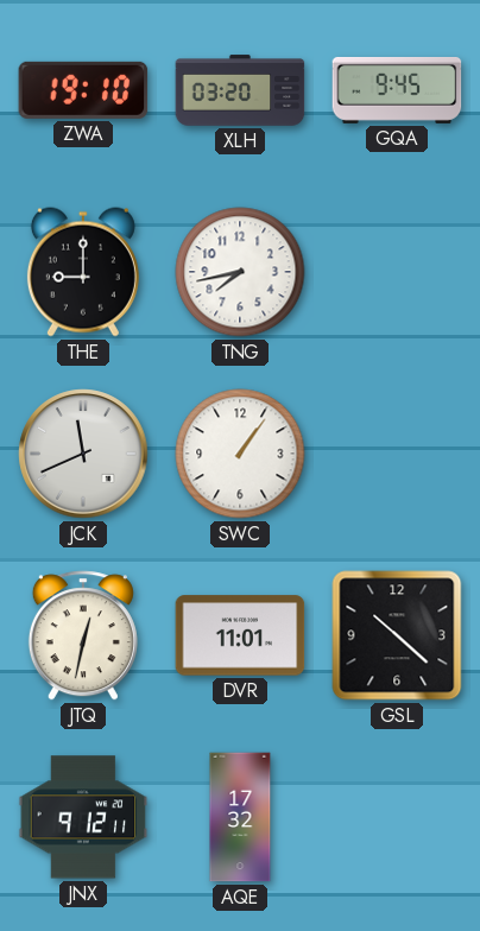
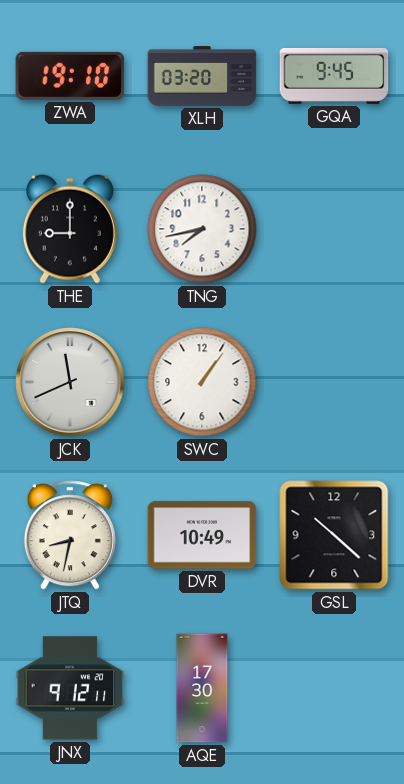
JTQ: 12:32 -> 8:32
DVR: 11:01 -> 10:49
AQE: 17:32 -> 17:30
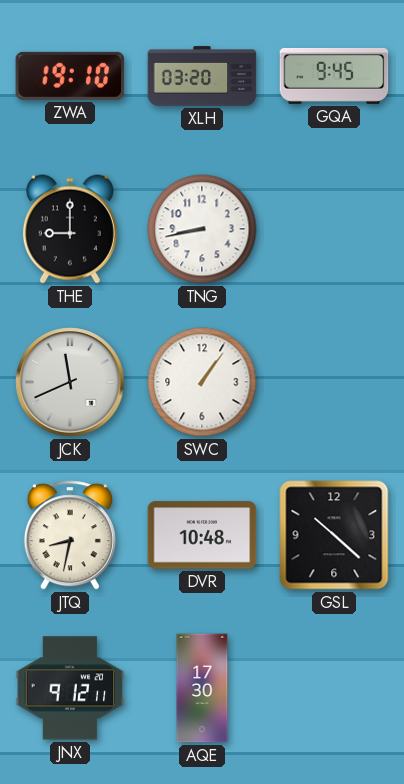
TNG: 7:43 -> 8:43
DVR: 10:49 -> 10:48
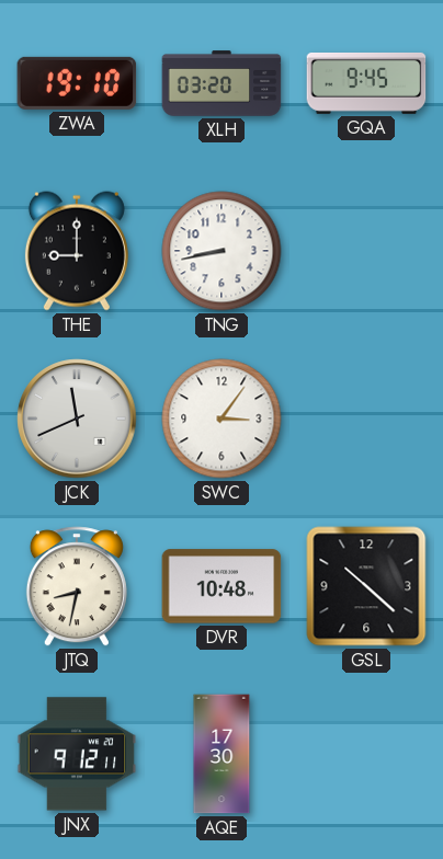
SWC: 1:06 -> 3:06
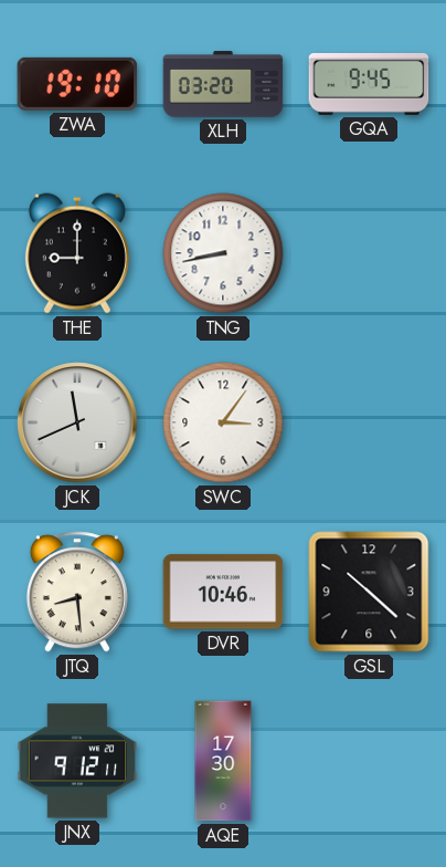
JTQ: 8:32 -> 8:29
DVR: 10:48 -> 10:46
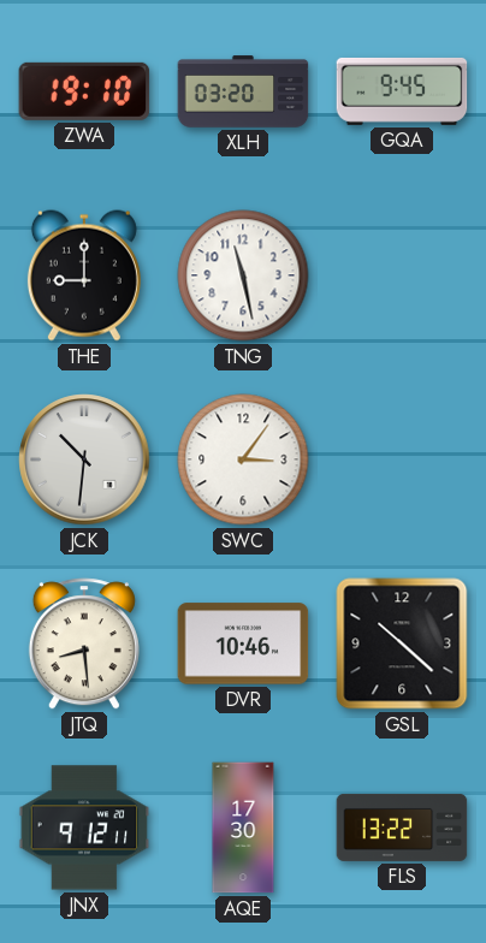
TNG: 8:43 -> 11:28
JCK: 11:41 -> 10:31
FLS: none -> 13:22
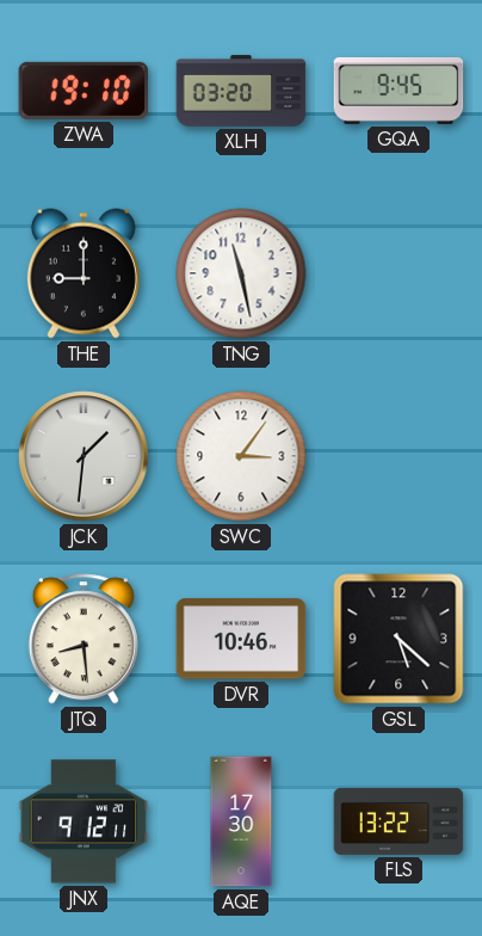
JCK: 10:31 -> 1:31
GSL: 10:22 -> 5:22
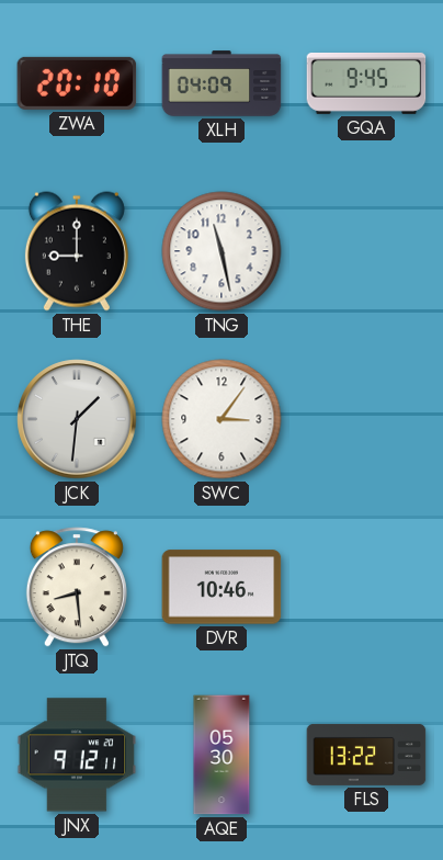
ZWA: 19:10 -> 20:10
XLH: 03:20 -> 04:09
GSL: 5:22 -> none
AQE: 17:30 -> 05:30
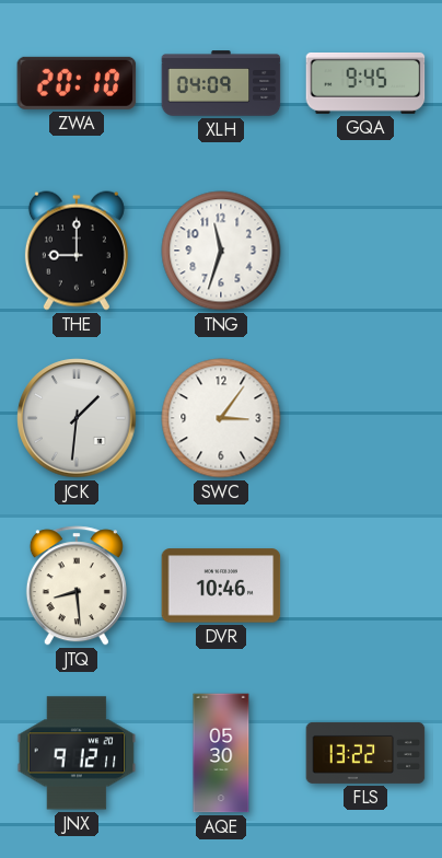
TNG: 11:28 -> 11:33
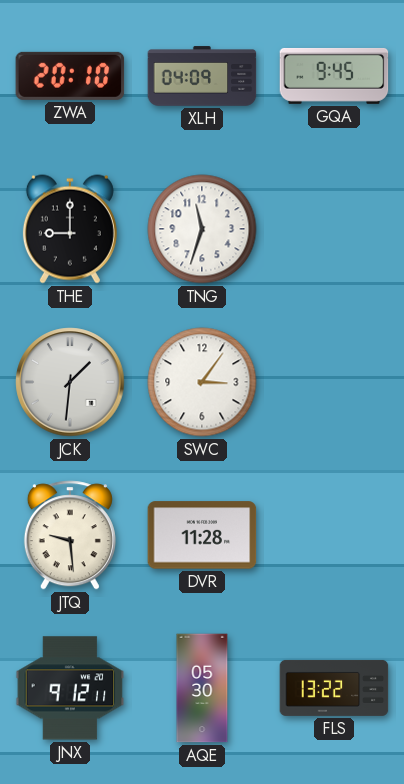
JTQ: 8:29 -> 9:29
DVR: 10:46 -> 11:28
